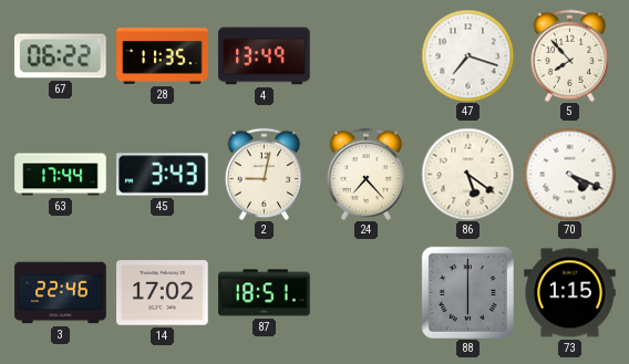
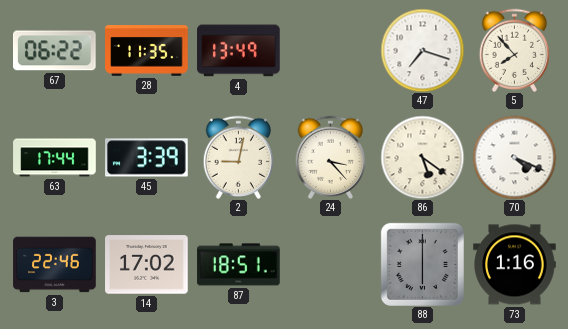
45: 3:43 -> 3:39
24: 7:23 -> 3:23
73: 1:15 -> 1:16
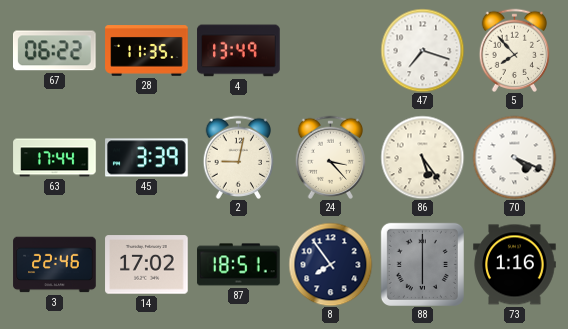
86: 5:21 -> 5:24
8: none -> 7:54
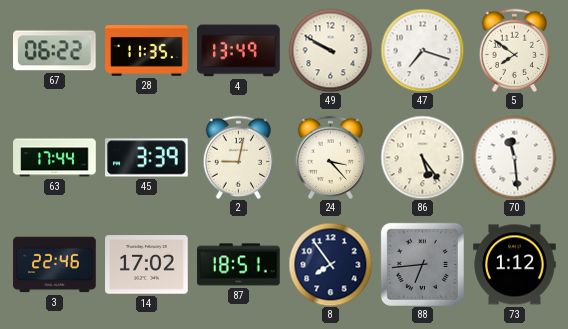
49: none -> 9:50
5: 7:53 -> 7:51
70: 4:19 -> 11:29
88: 6:00 -> 6:44
73: 1:16 -> 1:12
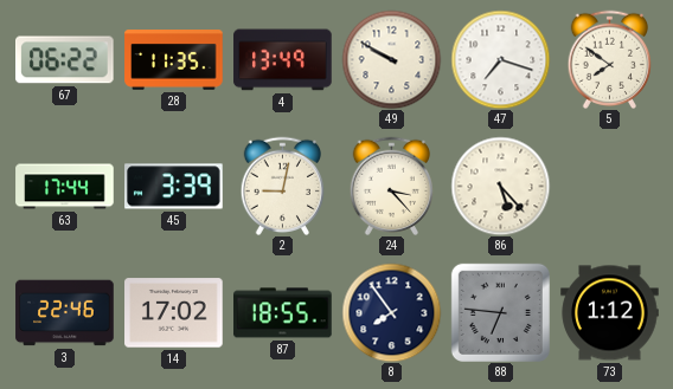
86: 5:24 -> 5:23
70: 11:29 -> none
87: 18:51 -> 18:55
88: 6:44 -> 6:46
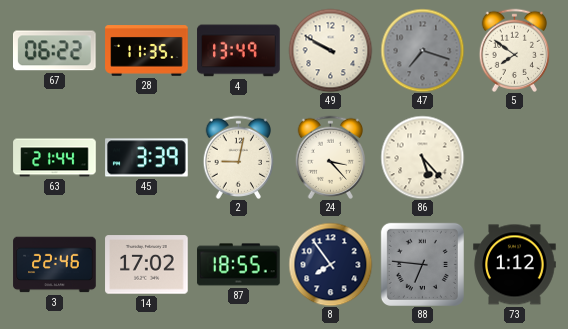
47 dial: white -> grey
63: 17:44 -> 21:44
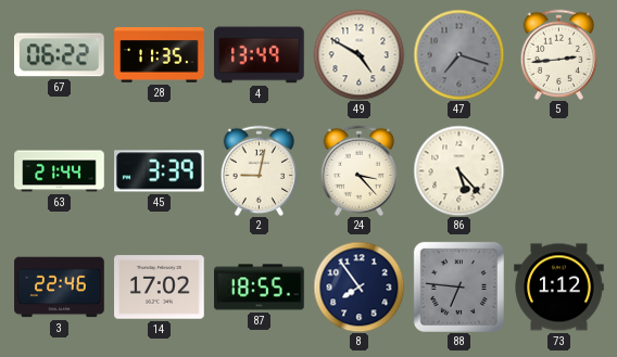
49: 9:50 -> 4:50
5: 7:51 -> 2:44
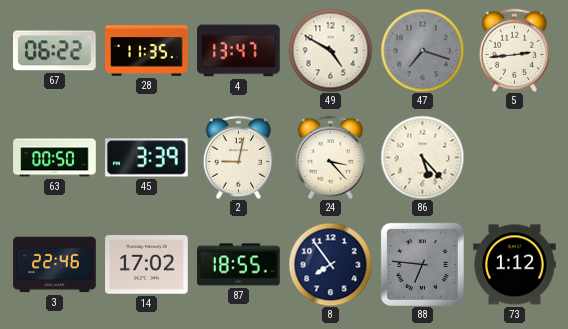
4: 13:49 -> 13:47
63: 21:44 -> 00:50
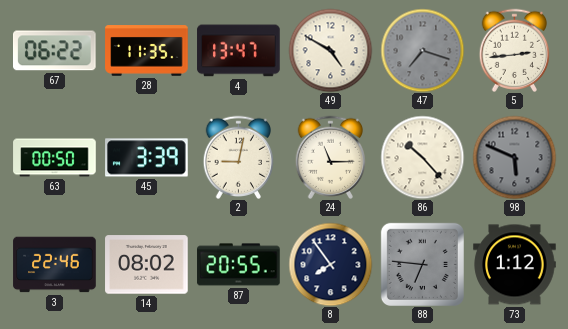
24: 3:23 -> 11:15
86: 5:23 -> 10:23
98: none -> 5:49
14: 17:02 -> 08:02
87: 18:55 -> 20:55
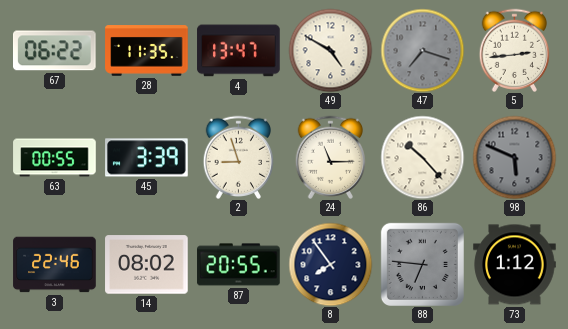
63: 00:50 -> 00:55
2: 9:02 -> 8:57
